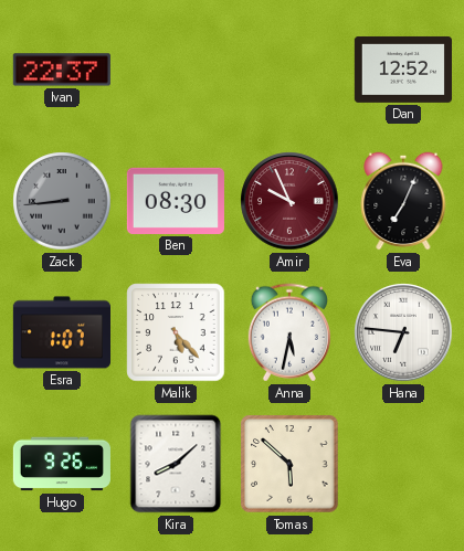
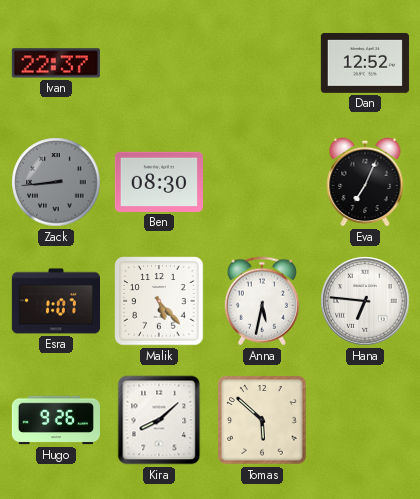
Amir: 9:56 -> none
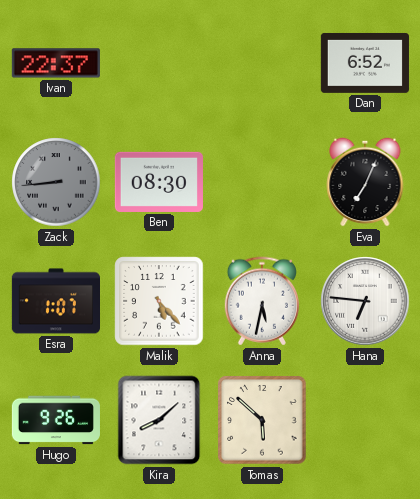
Dan: 12:52 -> 6:52
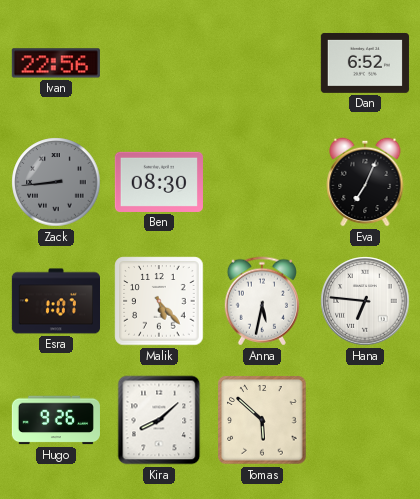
Ivan: 22:37 -> 22:56
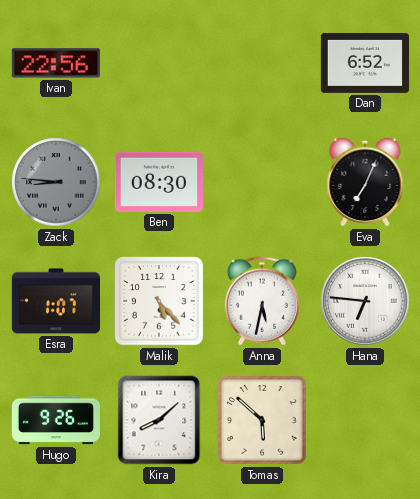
Zack: 8:44 -> 8:46
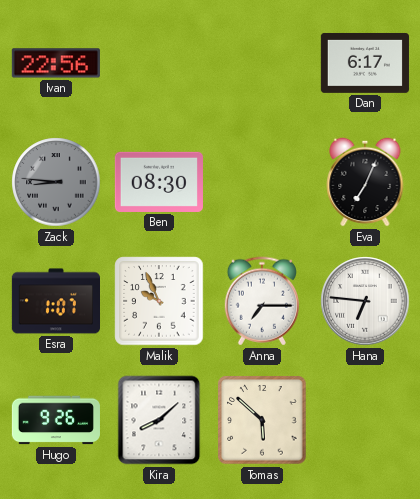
Dan: 6:52 -> 6:17
Malik: 5:23 -> 9:56
Anna: 5:32 -> 7:15
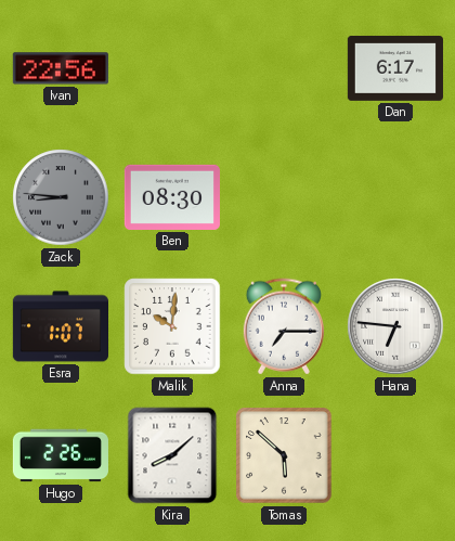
Eva: 7:04 -> none
Malik: 9:56 -> 10:01
Hugo: 9:26 -> 2:26
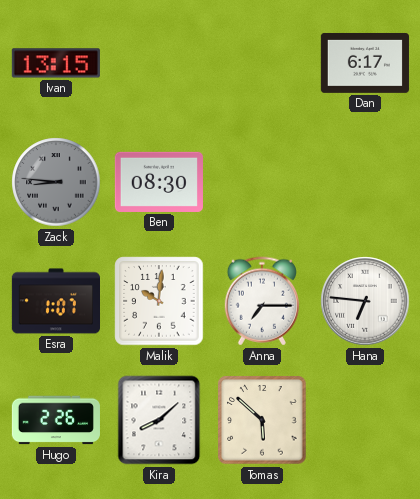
Ivan: 22:56 -> 13:15
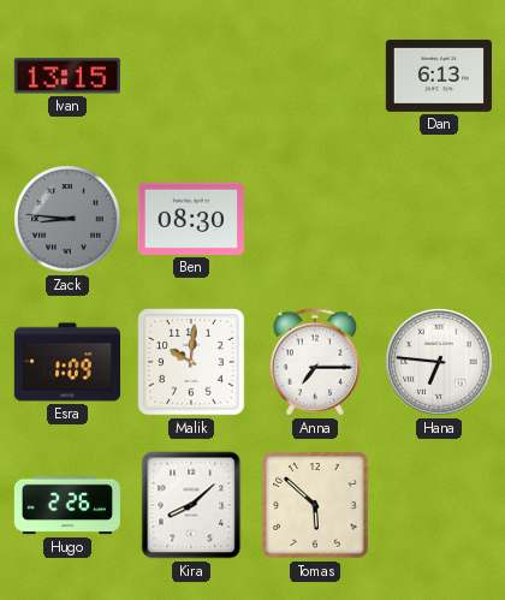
Dan: 6:17 -> 6:13
Esra: 1:07 -> 1:09
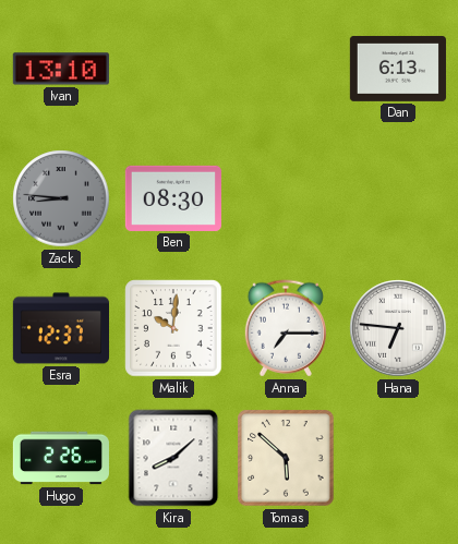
Ivan: 13:15 -> 13:10
Esra: 1:09 -> 12:37
